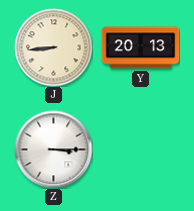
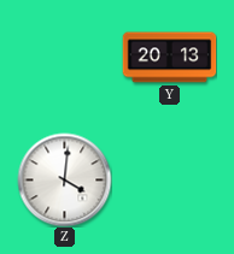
J: 8:44 -> none
Z: 3:15 -> 4:01
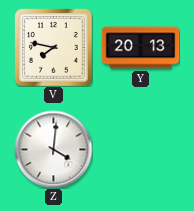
V: none -> 7:47
